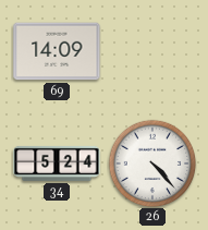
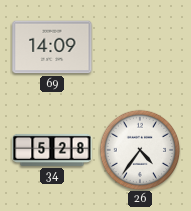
34: 5:24 -> 5:28
26: 4:23 -> 4:36
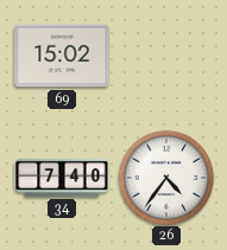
69: 14:09 -> 15:02
34: 5:28 -> 7:40
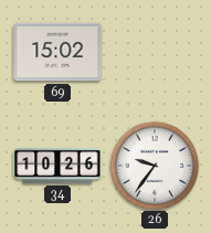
34: 7:40 -> 10:26
26: 4:36 -> 9:36
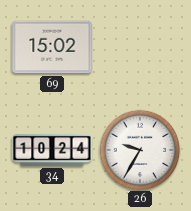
34: 10:26 -> 10:24
26: 9:36 -> 9:35
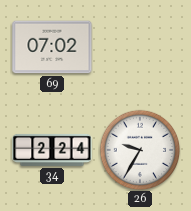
69: 15:02 -> 07:02
34: 10:24 -> 2:24
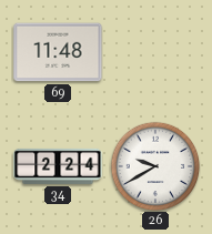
69: 07:02 -> 11:48
26: 9:35 -> 9:40
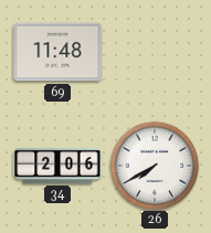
34: 2:24 -> 2:06
26: 9:40 -> 7:40
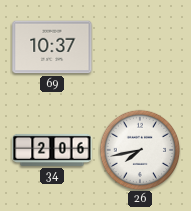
69: 11:48 -> 10:37
26: 7:40 -> 7:43
